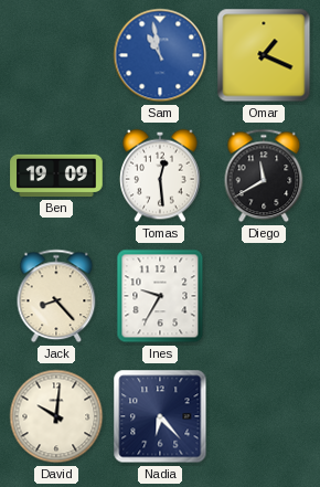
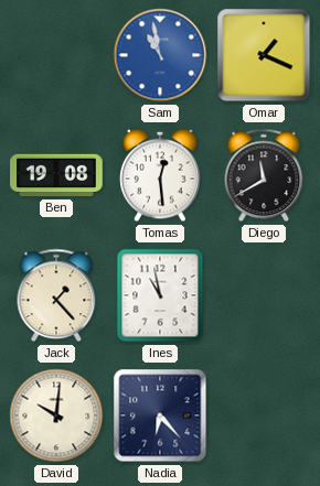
Ben: 19:09 -> 19:08
Jack: 8:23 -> 1:23
Ines: 9:35 -> 10:58
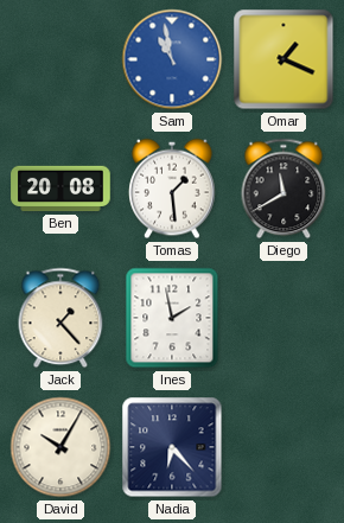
Ben: 19:08 -> 20:08
Tomas: 12:29 -> 1:29
Ines: 10:58 -> 1:58
David: 10:01 -> 10:05
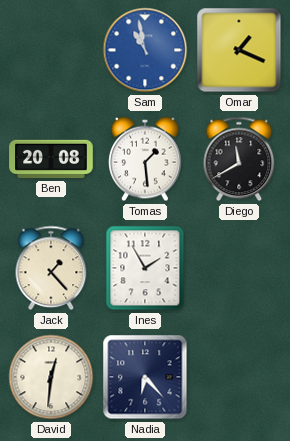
Ines: 1:58 -> 1:55
David: 10:05 -> 12:31
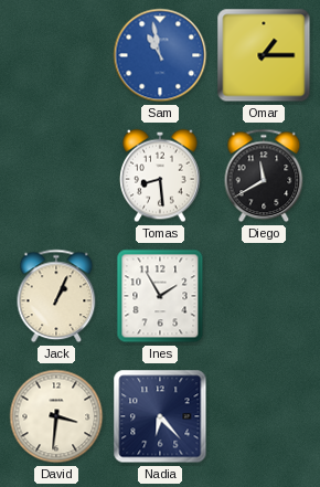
Omar: 1:19 -> 1:15
Ben: 20:08 -> none
Tomas: 1:29 -> 8:29
Jack: 1:23 -> 1:04
David: 12:31 -> 3:31
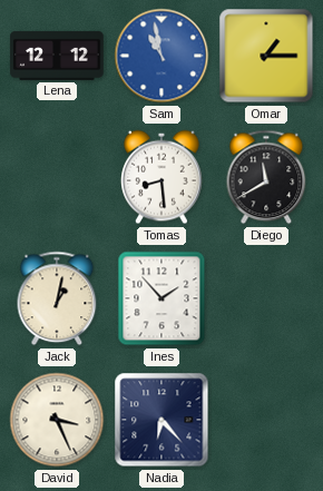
Lena: none -> 12:12
Jack: 1:04 -> 1:02
Ines: 1:55 -> 1:53
David: 3:31 -> 3:26
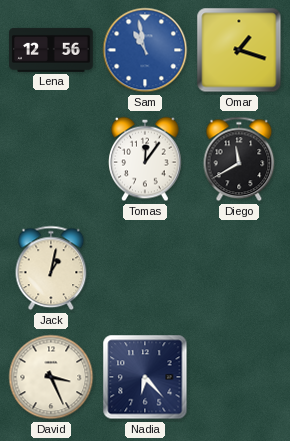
Lena: 12:12 -> 12:56
Omar: 1:15 -> 1:18
Tomas: 8:29 -> 12:06
Ines: 1:53 -> none
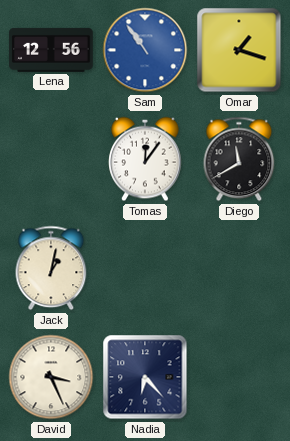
Sam: 10:58 -> 10:54
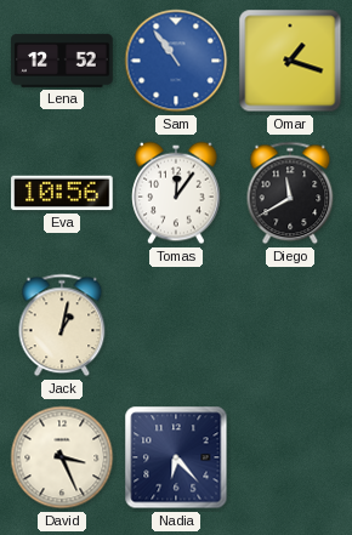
Lena: 12:56 -> 12:52
Eva: none -> 10:56
